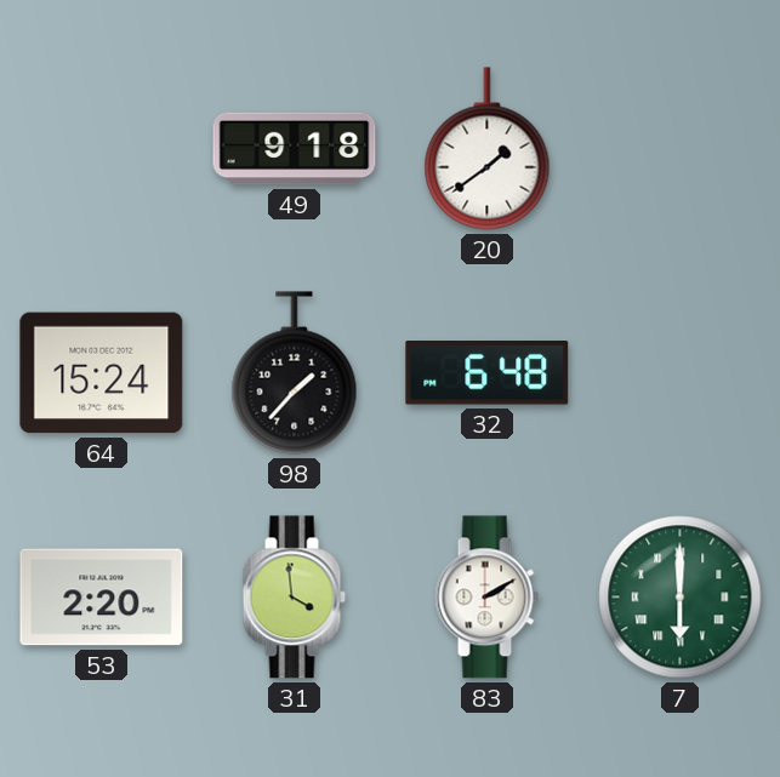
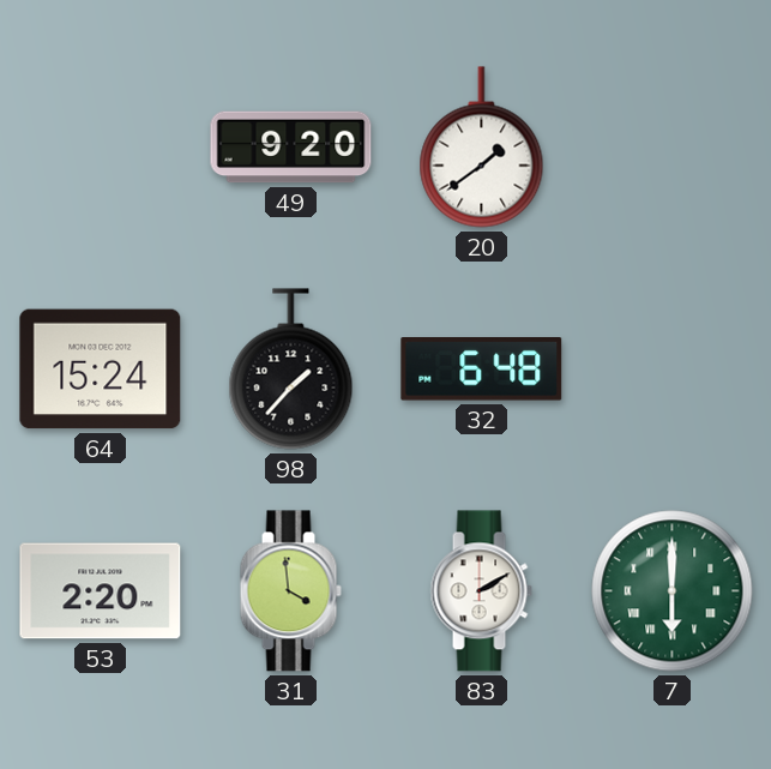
49: 9:18 -> 9:20
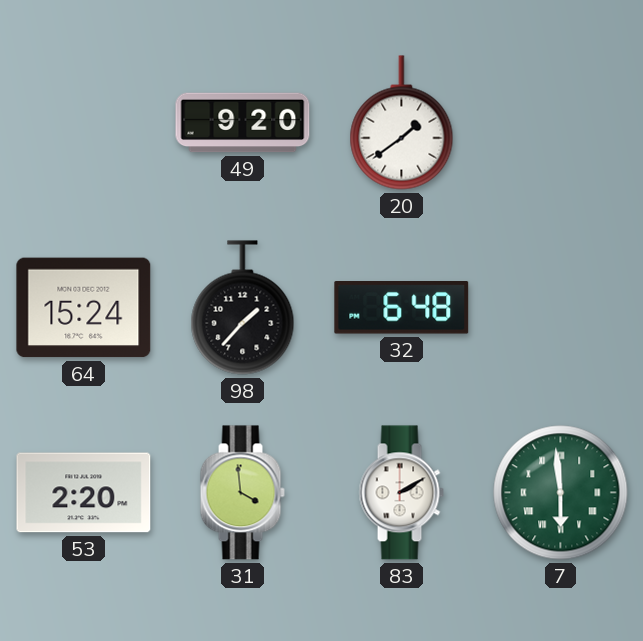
7: 6:00 -> 5:59
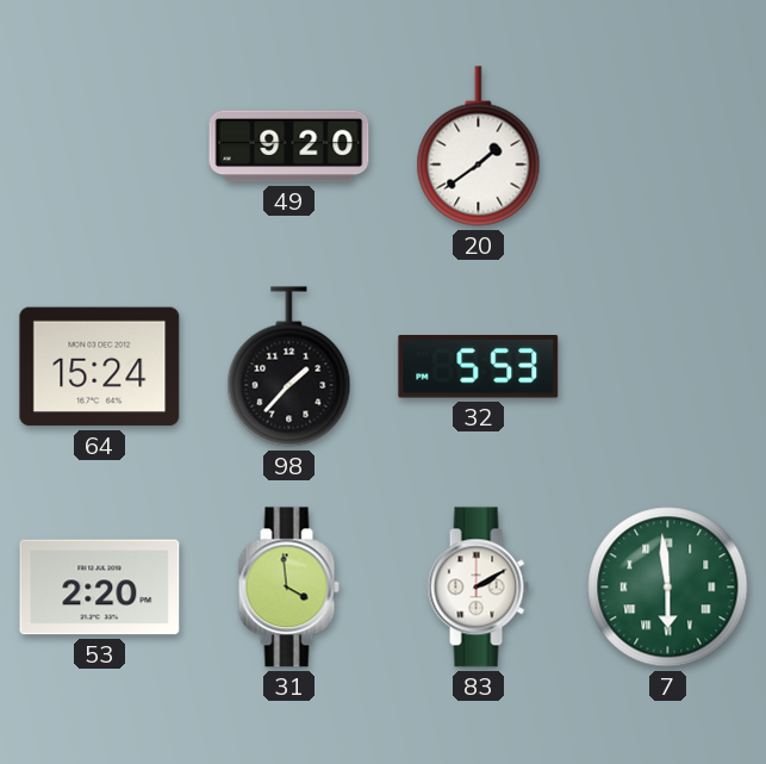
32: 6:48 -> 5:53
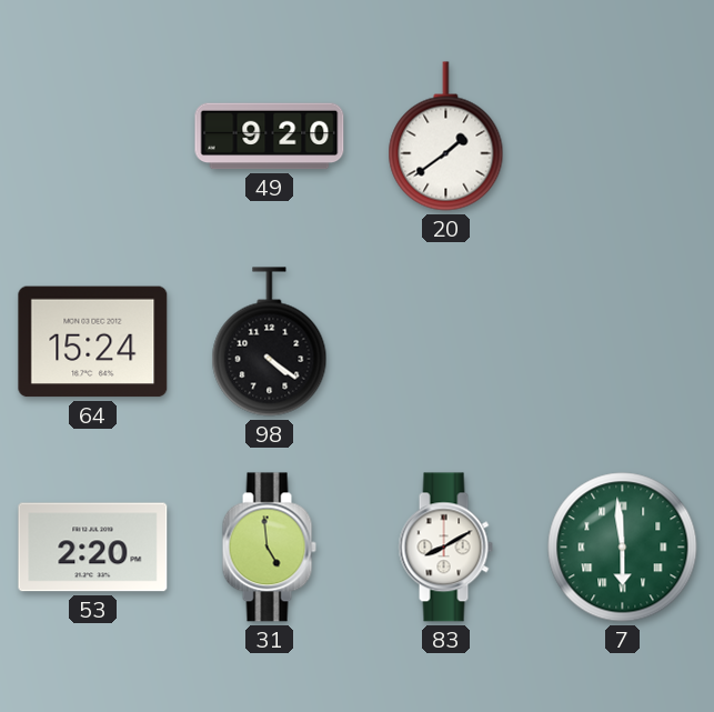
98: 1:37 -> 4:21
32: 5:53 -> none
31: 3:59 -> 4:59
83: 2:10 -> 8:10
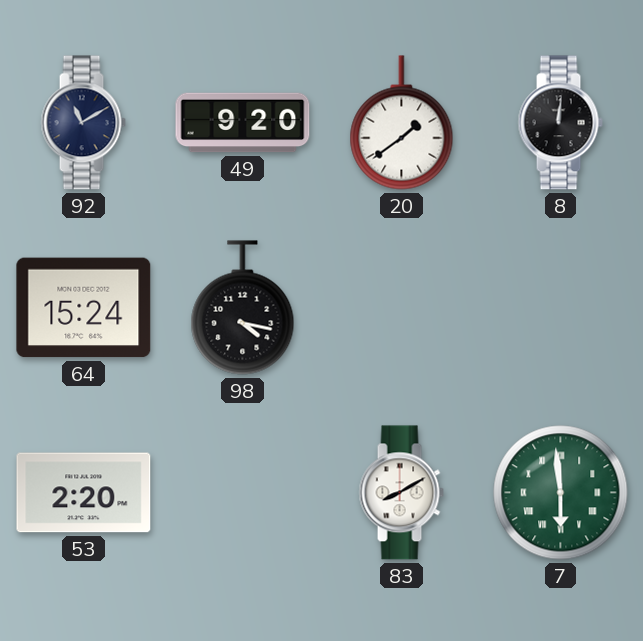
92: none -> 11:10
8: none -> 12:01
98: 4:21 -> 4:17
31: 4:59 -> none
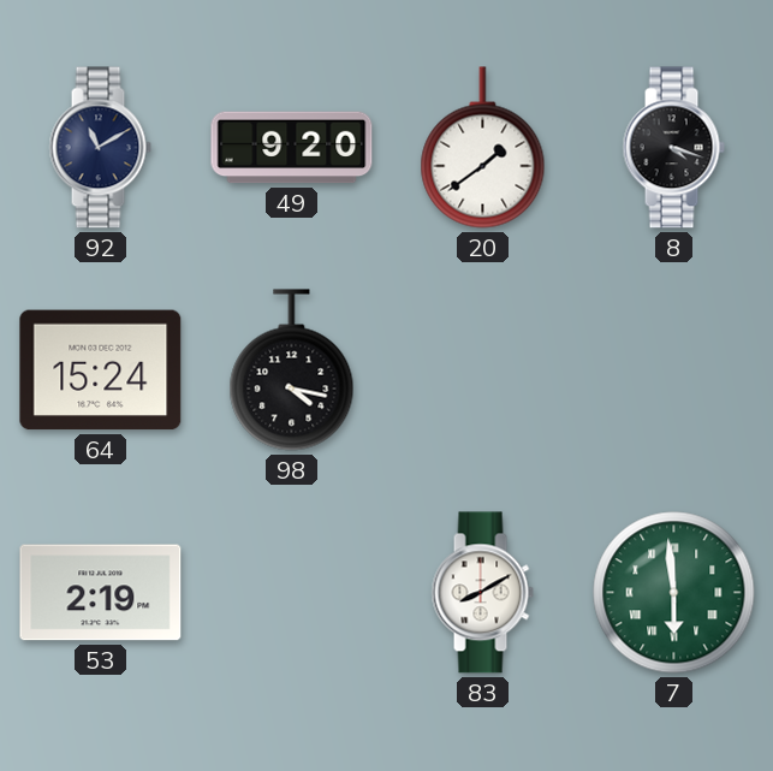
8: 12:01 -> 4:18
53: 2:20 -> 2:19
